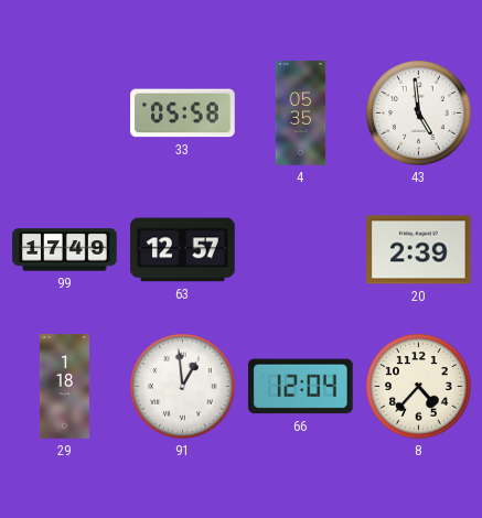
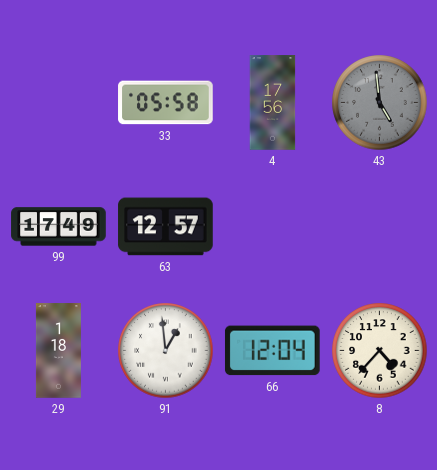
4: 05:35 -> 17:56
43 dial: white -> grey
20: 2:39 -> none
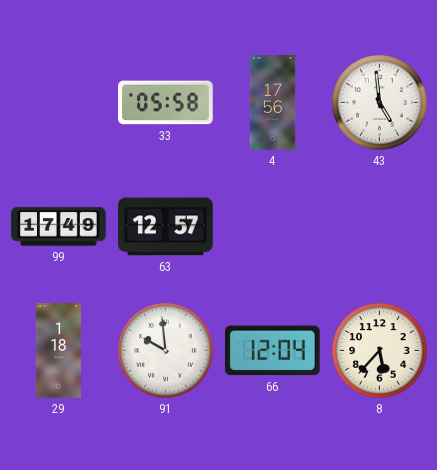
43 dial: grey -> white
91: 12:59 -> 9:59
8: 4:37 -> 5:37
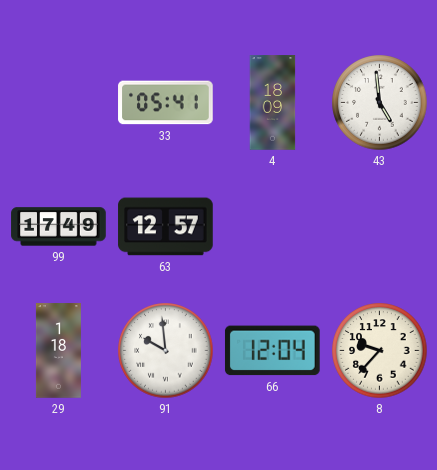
33: 05:58 -> 05:41
4: 17:56 -> 18:09
8: 5:37 -> 9:37
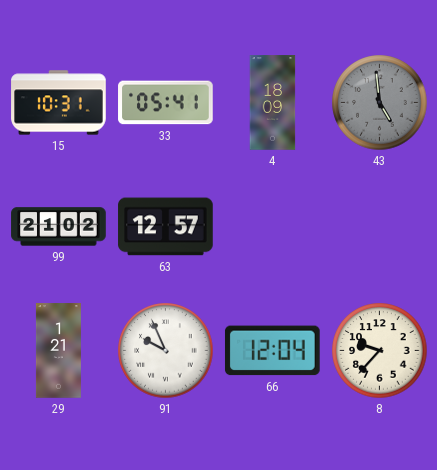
15: none -> 10:31
43 dial: white -> grey
99: 17:49 -> 21:02
29: 1:18 -> 1:21
91: 9:59 -> 9:56
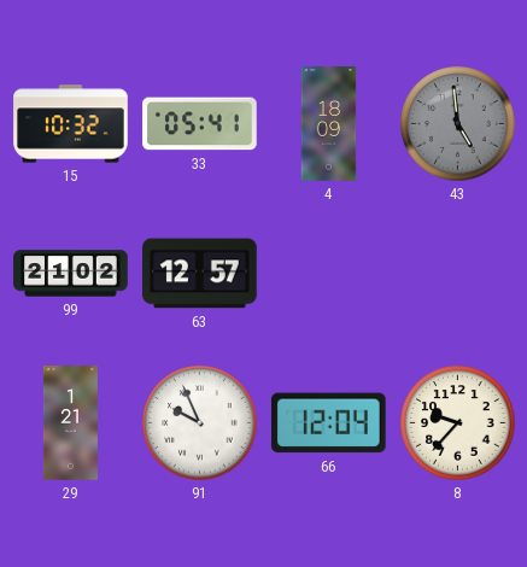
15: 10:31 -> 10:32
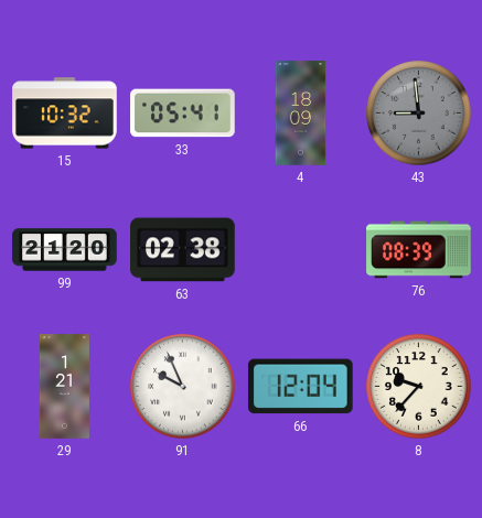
43: 4:59 -> 8:59
99: 21:02 -> 21:20
63: 12:57 -> 02:38
76: none -> 08:39
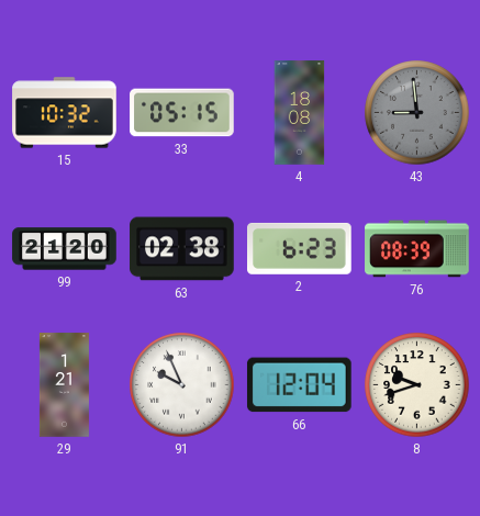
33: 05:41 -> 05:15
4: 18:09 -> 18:08
2: none -> 6:23
8: 9:37 -> 9:42
